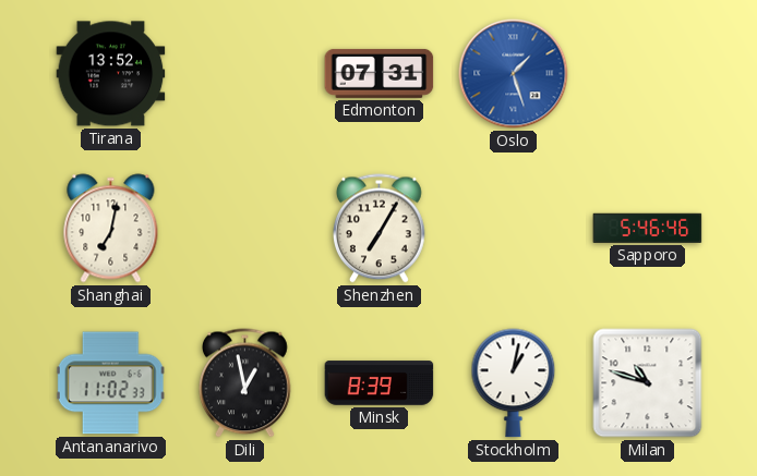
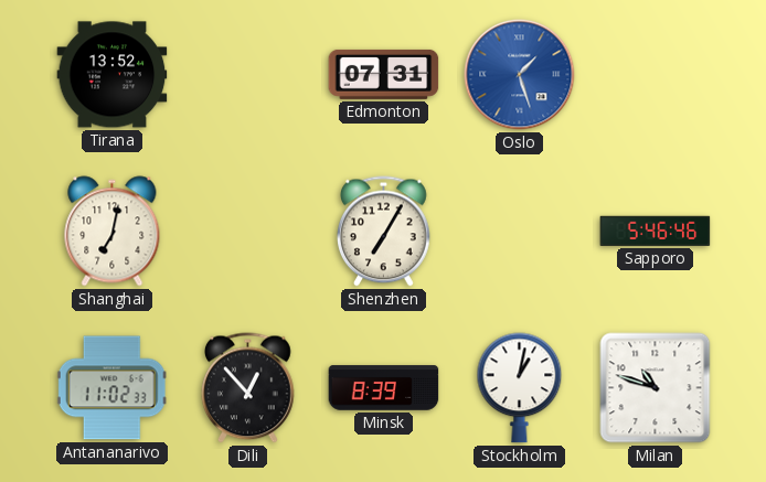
Dili: 12:58 -> 12:53
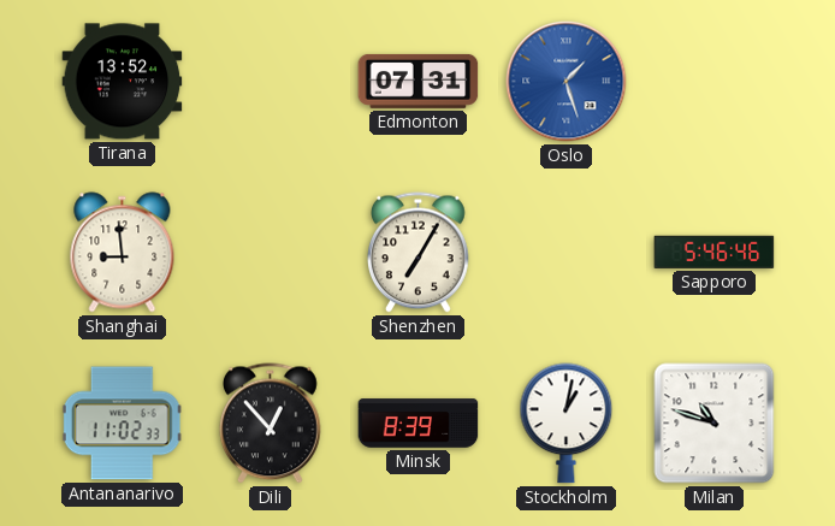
Shanghai: 7:02 -> 8:59
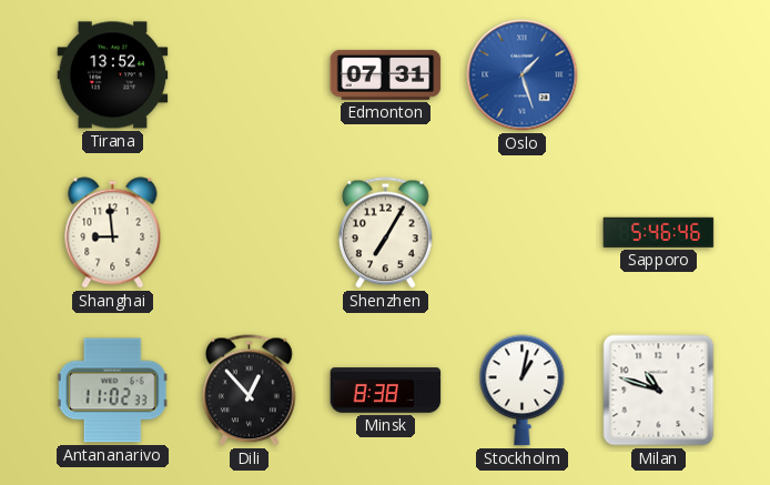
Minsk: 8:39 -> 8:38
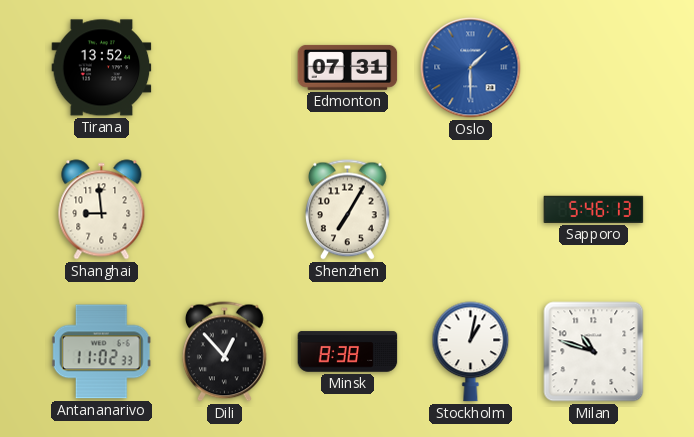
Oslo: 1:27 -> 1:30
Sapporo: 5:46:46 -> 5:46:13
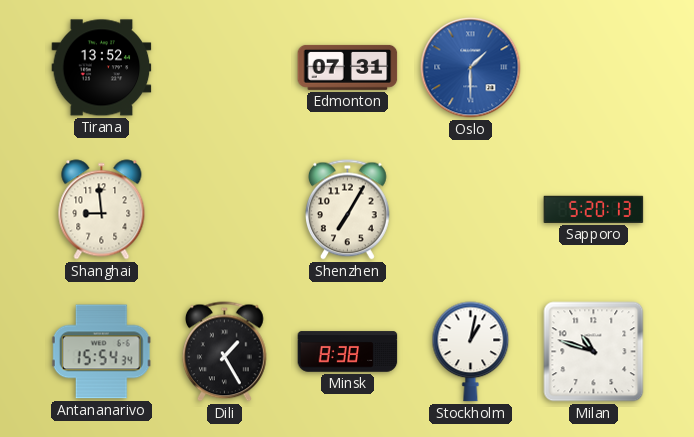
Sapporo: 5:46 -> 5:20
Antananarivo: 11:02 -> 15:54
Dili: 12:53 -> 1:25
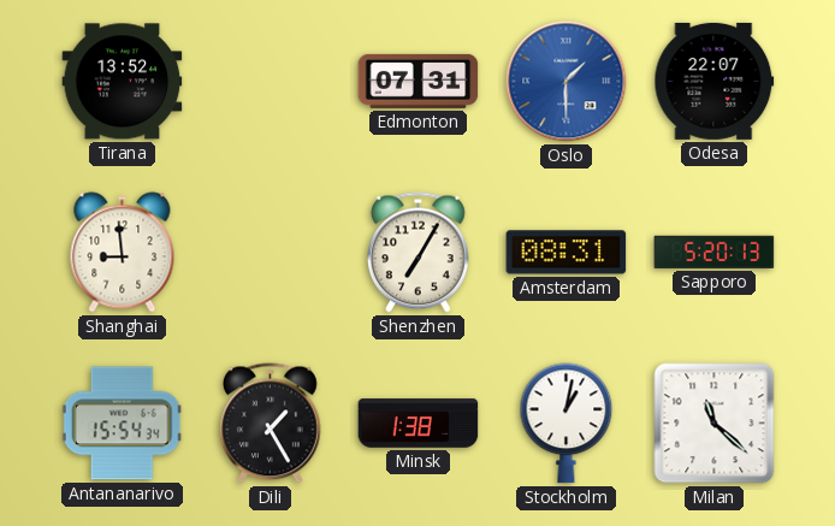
Odesa: none -> 22:07
Amsterdam: none -> 08:31
Minsk: 8:38 -> 1:38
Milan: 10:48 -> 11:22
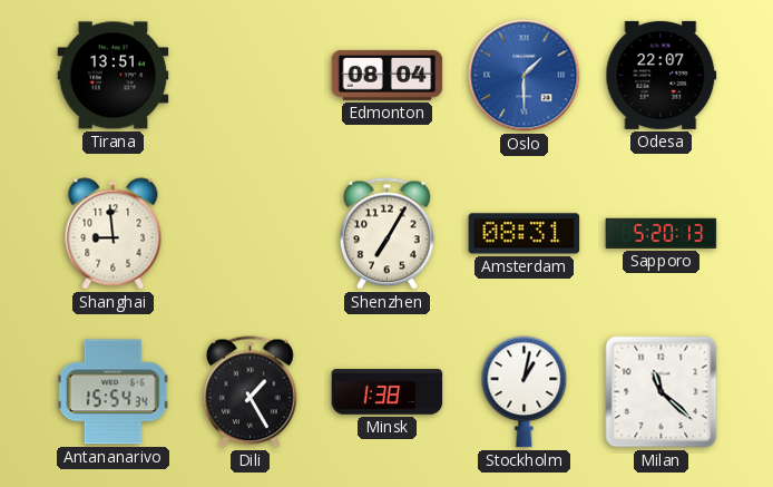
Tirana: 13:52 -> 13:51
Edmonton: 07:31 -> 08:04
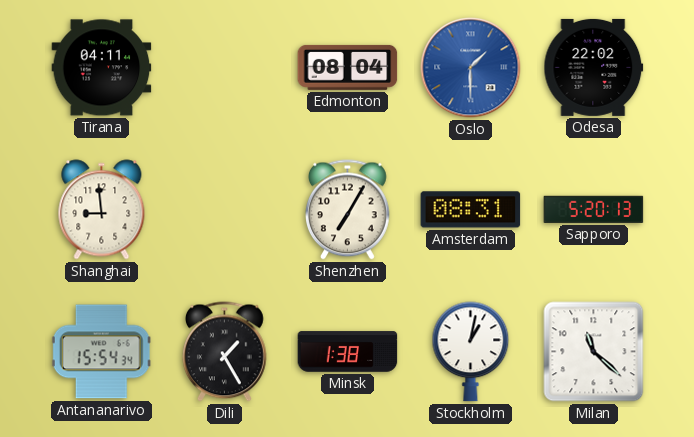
Tirana: 13:51 -> 04:11
Odesa: 22:07 -> 22:02
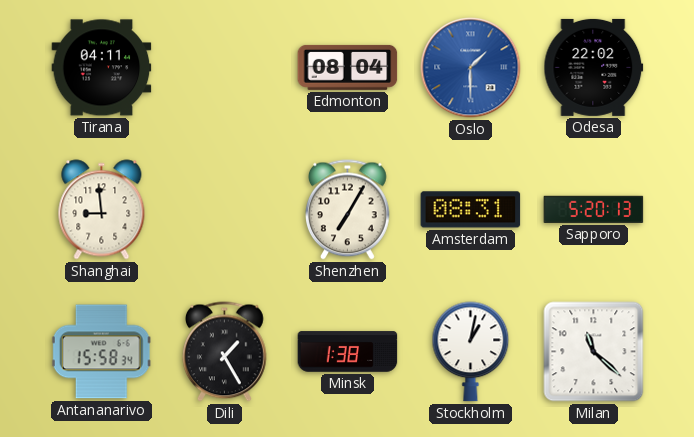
Antananarivo: 15:54 -> 15:58
